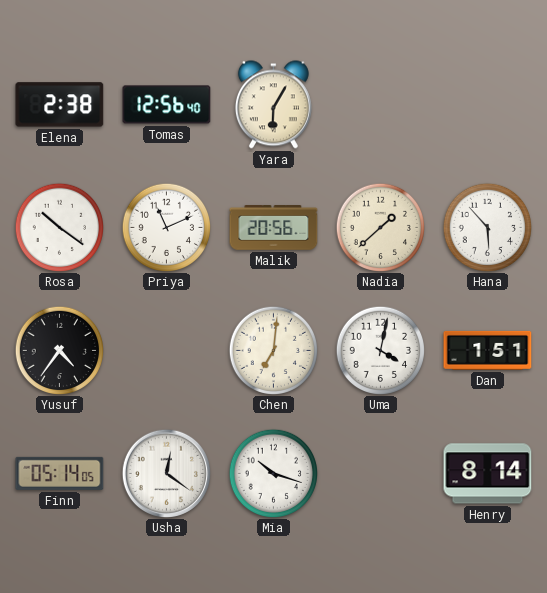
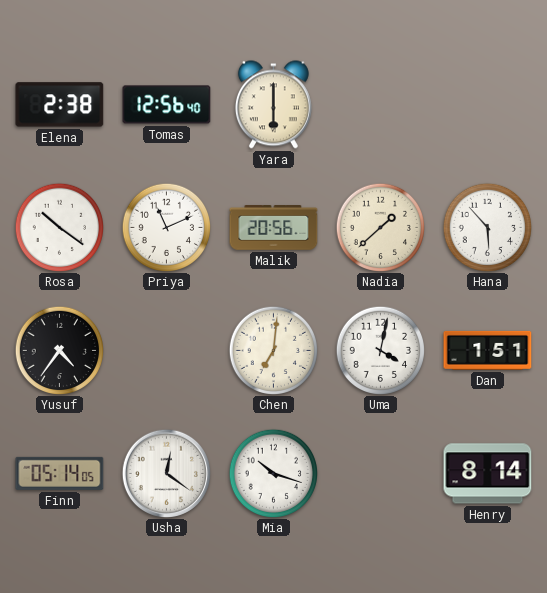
Yara: 6:05 -> 6:00
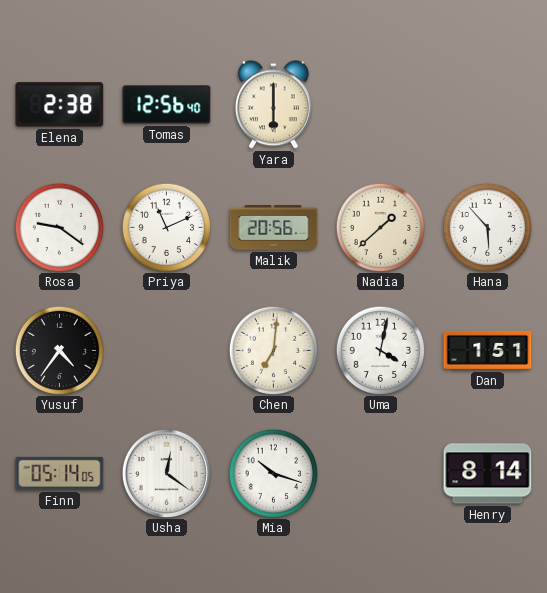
Rosa: 10:21 -> 9:21
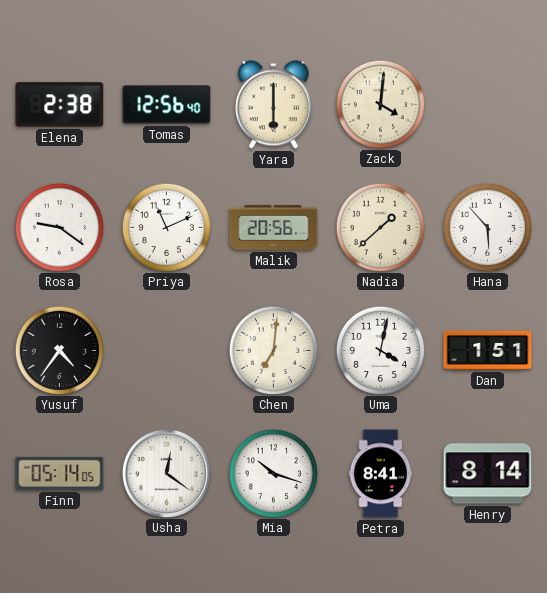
Zack: none -> 4:01
Petra: none -> 8:41
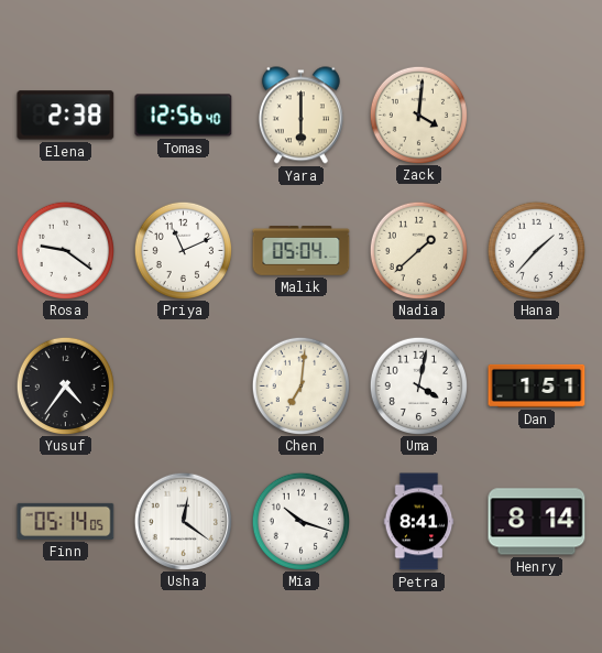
Malik: 20:56 -> 05:04
Hana: 5:53 -> 1:37
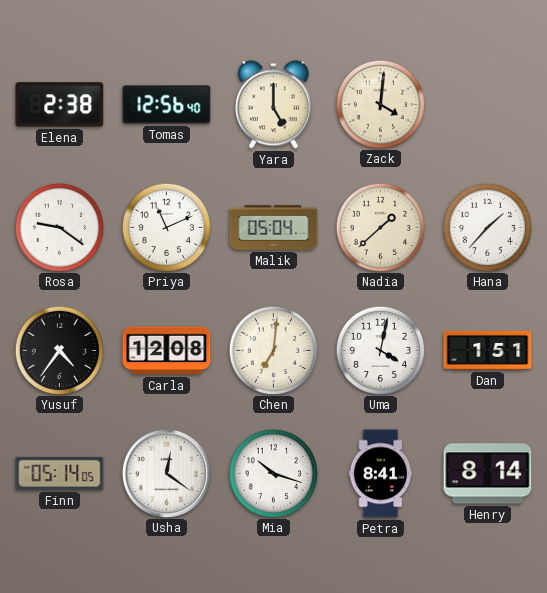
Yara: 6:00 -> 5:00
Carla: none -> 12:08
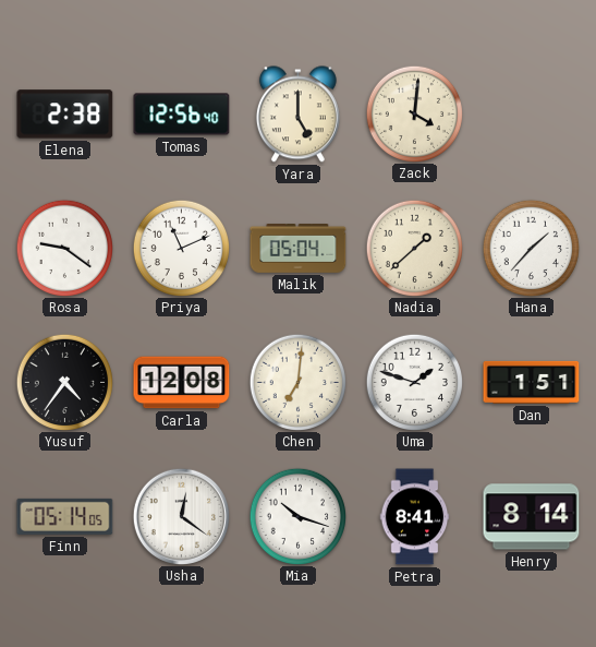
Uma: 4:02 -> 1:48
